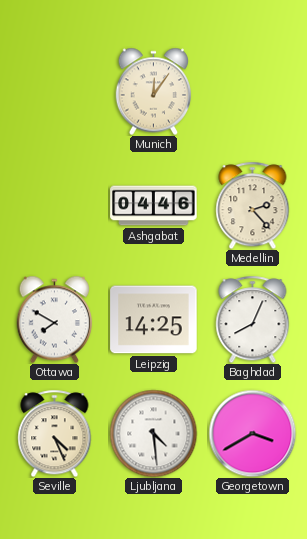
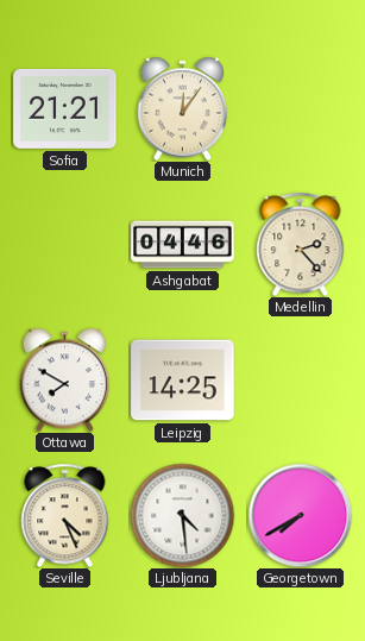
Sofia: none -> 21:21
Baghdad: 8:04 -> none
Georgetown: 3:40 -> 7:40
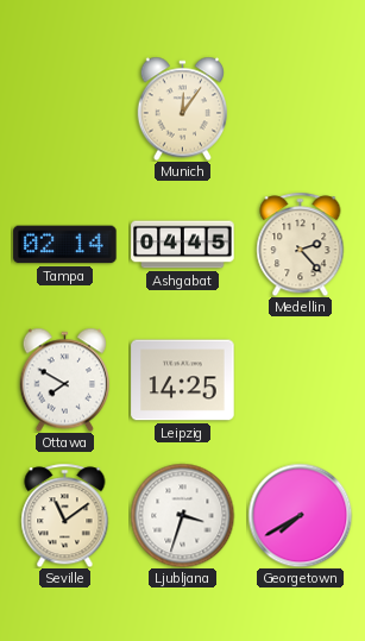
Sofia: 21:21 -> none
Tampa: none -> 02:14
Ashgabat: 04:46 -> 04:45
Seville: 4:26 -> 11:09
Ljubljana: 4:29 -> 3:33
